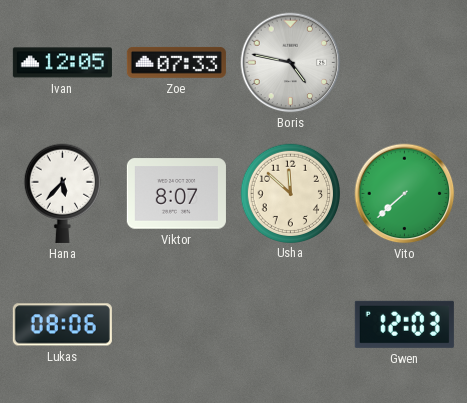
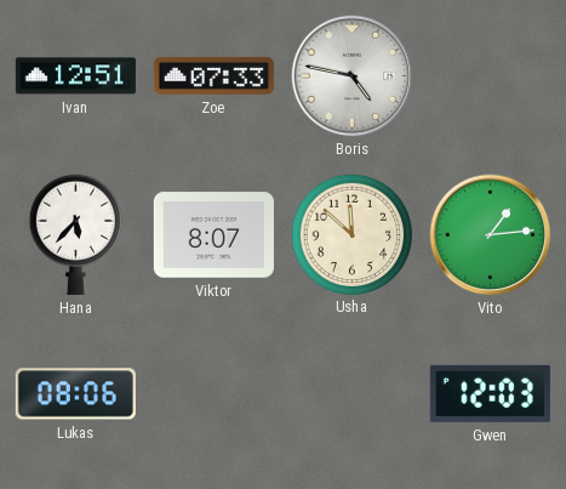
Ivan: 12:05 -> 12:51
Vito: 7:38 -> 1:14
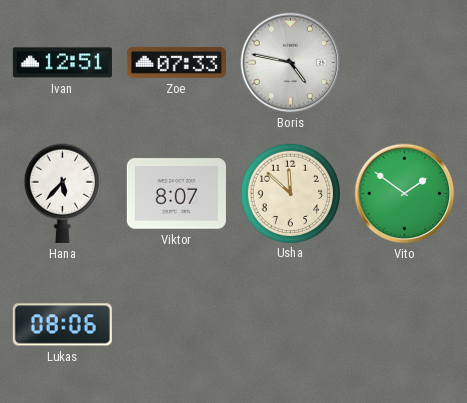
Vito: 1:14 -> 1:51
Gwen: 12:03 -> none
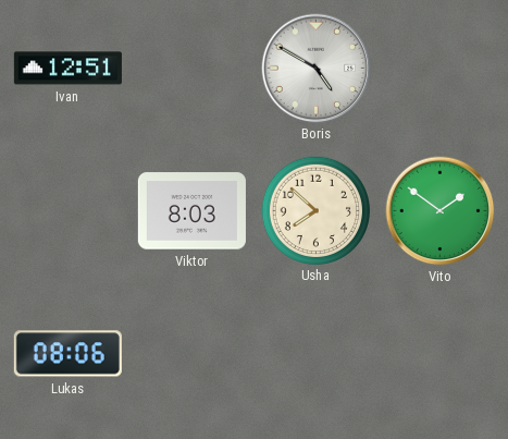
Zoe: 07:33 -> none
Boris: 4:47 -> 4:50
Hana: 5:37 -> none
Viktor: 8:07 -> 8:03
Usha: 11:52 -> 7:52
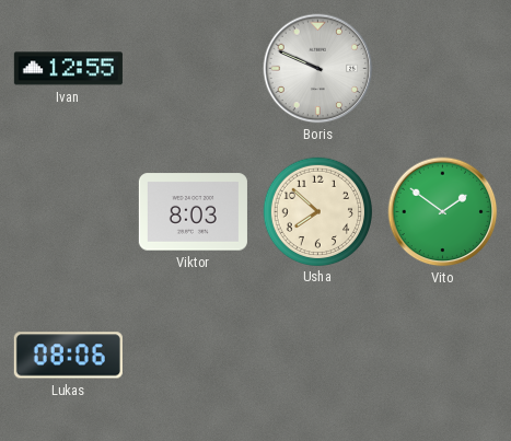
Ivan: 12:51 -> 12:55
Boris: 4:50 -> 9:49
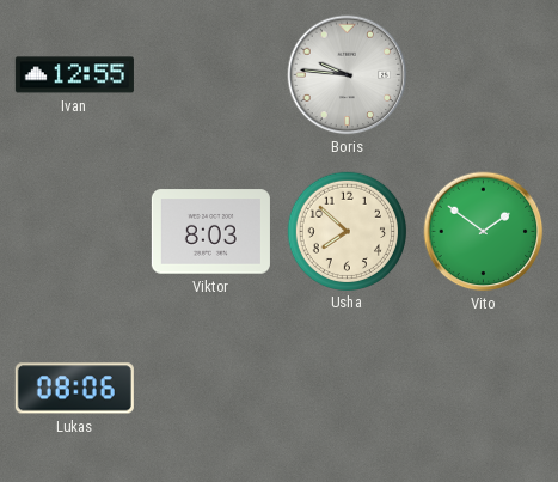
Boris: 9:49 -> 9:46
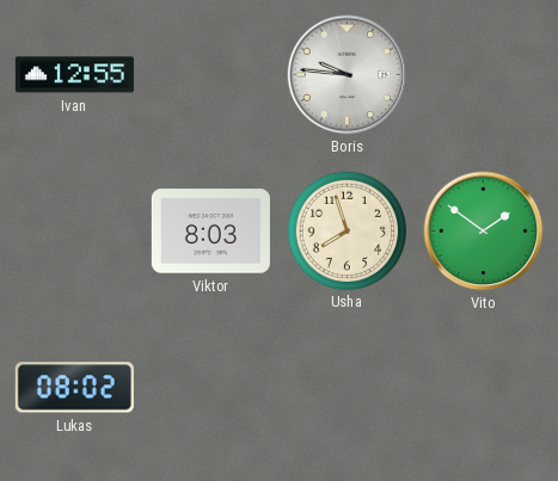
Usha: 7:52 -> 7:57
Lukas: 08:06 -> 08:02
